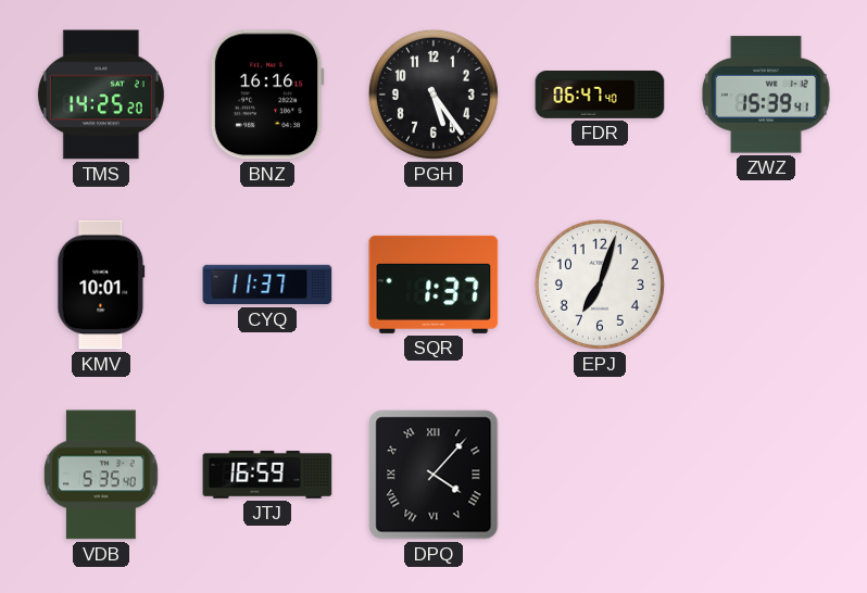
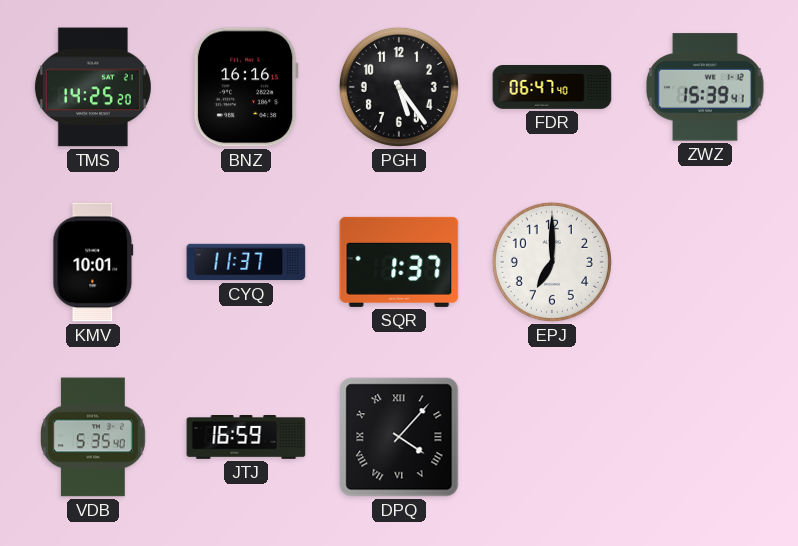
EPJ: 7:03 -> 7:00
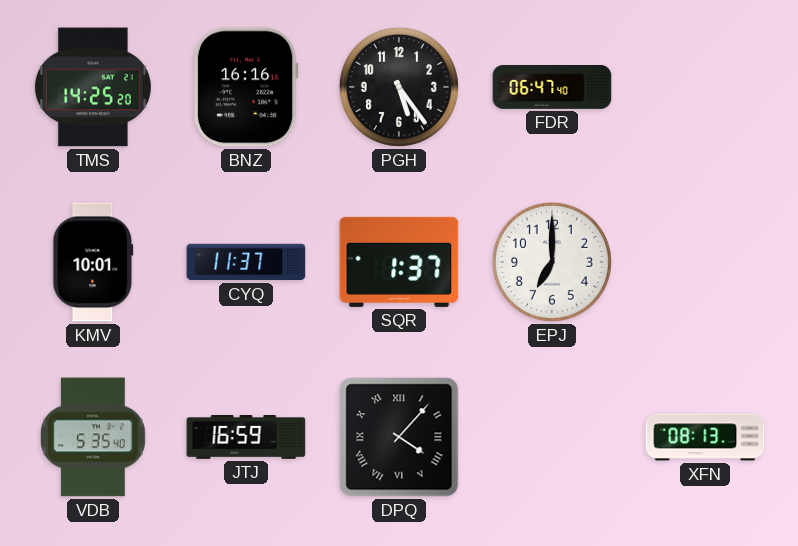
ZWZ: 15:39 -> none
XFN: none -> 08:13
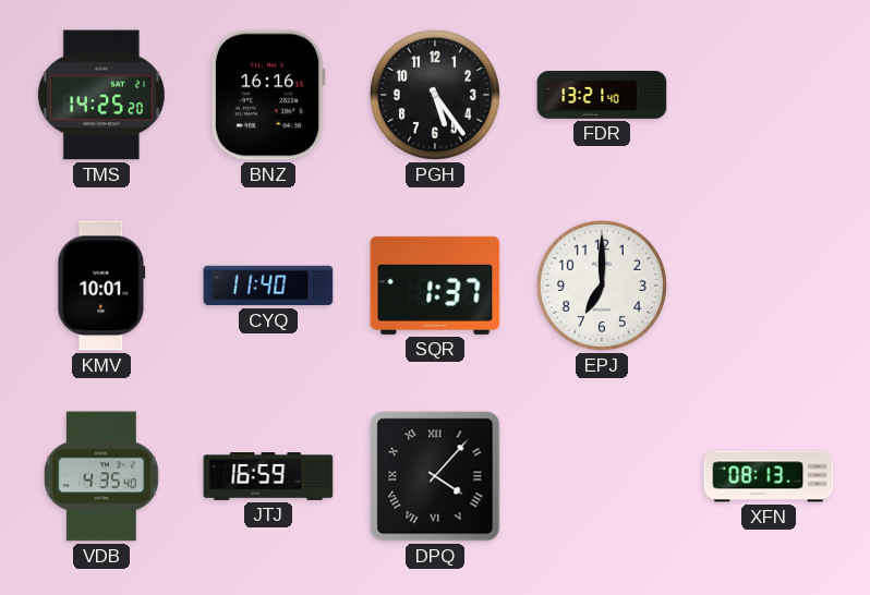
FDR: 06:47 -> 13:21
CYQ: 11:37 -> 11:40
VDB: 5:35 -> 4:35
